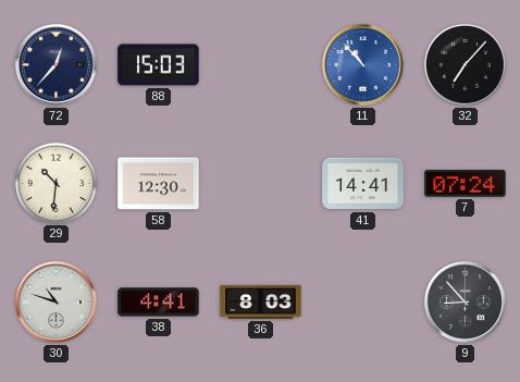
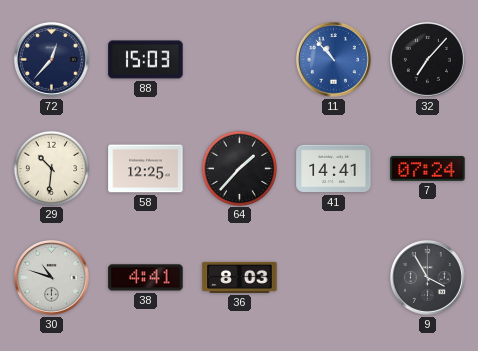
58: 12:30 -> 12:25
64: none -> 1:37
9: 8:53 -> 3:55
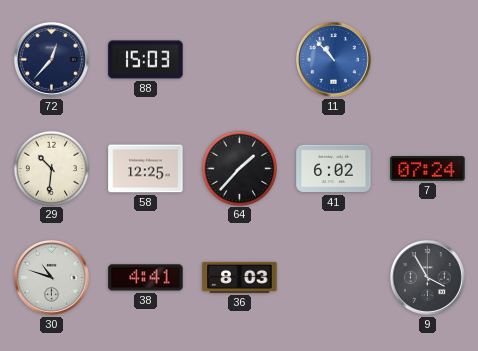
32: 7:07 -> none
41: 14:41 -> 6:02
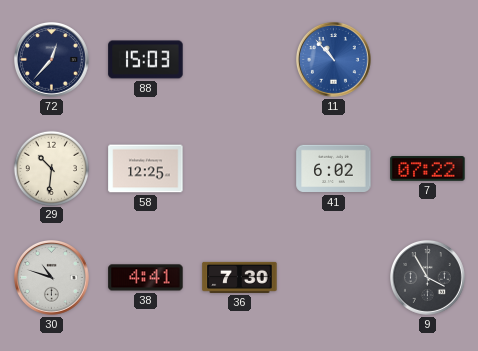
64: 1:37 -> none
7: 07:24 -> 07:22
36: 8:03 -> 7:30
